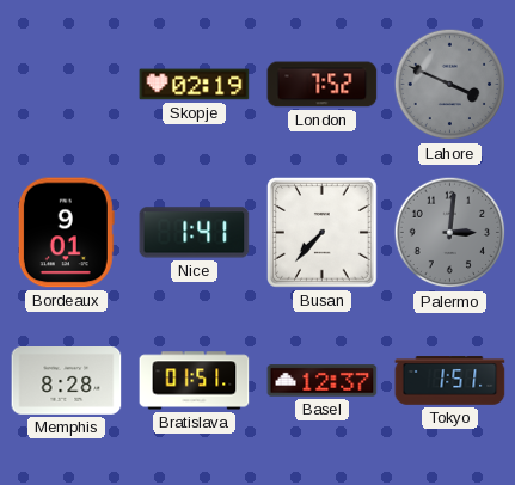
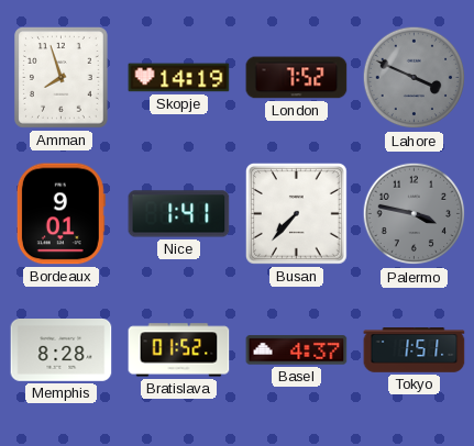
Amman: none -> 7:57
Skopje: 02:19 -> 14:19
Palermo: 3:01 -> 3:47
Bratislava: 01:51 -> 01:52
Basel: 12:37 -> 4:37
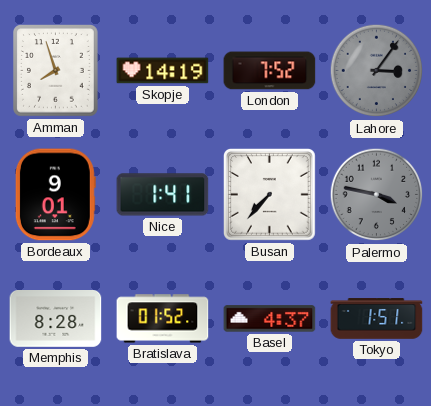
Lahore: 3:49 -> 3:06
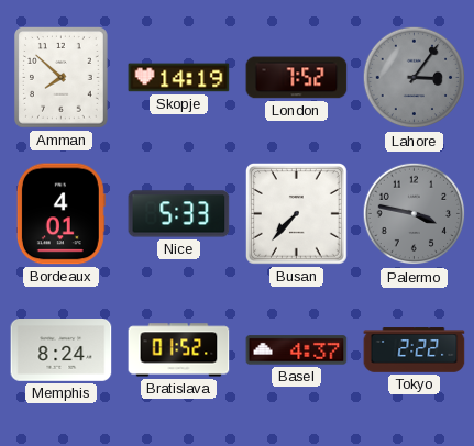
Amman: 7:57 -> 7:52
Bordeaux: 9:01 -> 4:01
Nice: 1:41 -> 5:33
Memphis: 8:28 -> 8:24
Tokyo: 1:51 -> 2:22
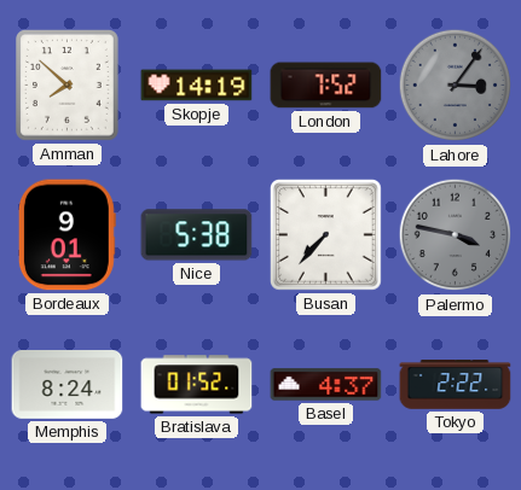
Bordeaux: 4:01 -> 9:01
Nice: 5:33 -> 5:38
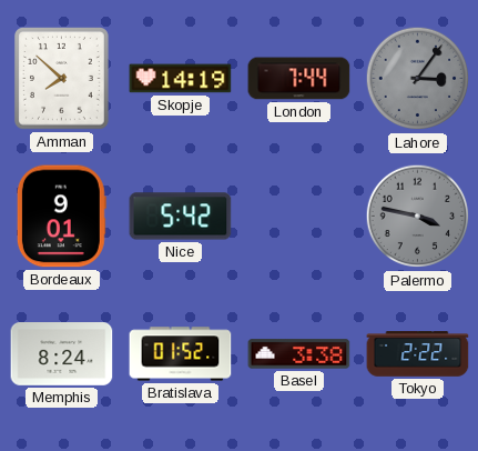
London: 7:52 -> 7:44
Nice: 5:38 -> 5:42
Busan: 7:37 -> none
Basel: 4:37 -> 3:38
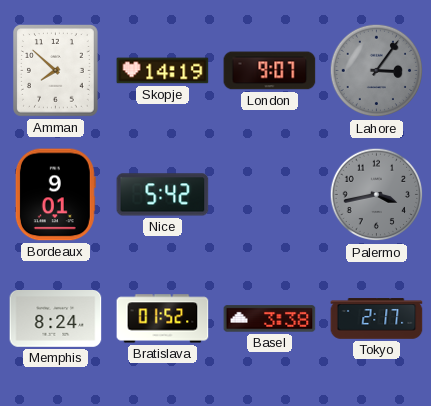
London: 7:44 -> 9:07
Palermo: 3:47 -> 3:43
Tokyo: 2:22 -> 2:17
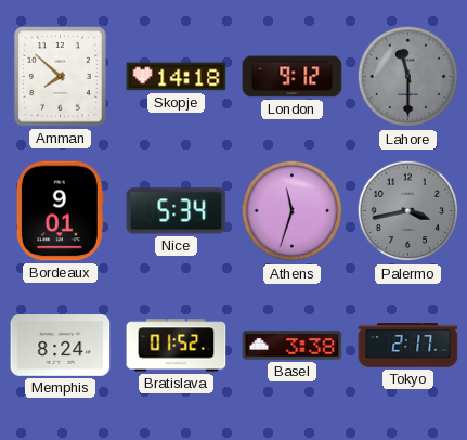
Skopje: 14:19 -> 14:18
London: 9:07 -> 9:12
Lahore: 3:06 -> 11:30
Nice: 5:42 -> 5:34
Athens: none -> 11:33
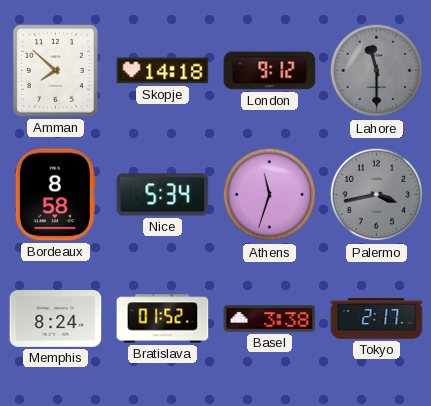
Bordeaux: 9:01 -> 8:58
